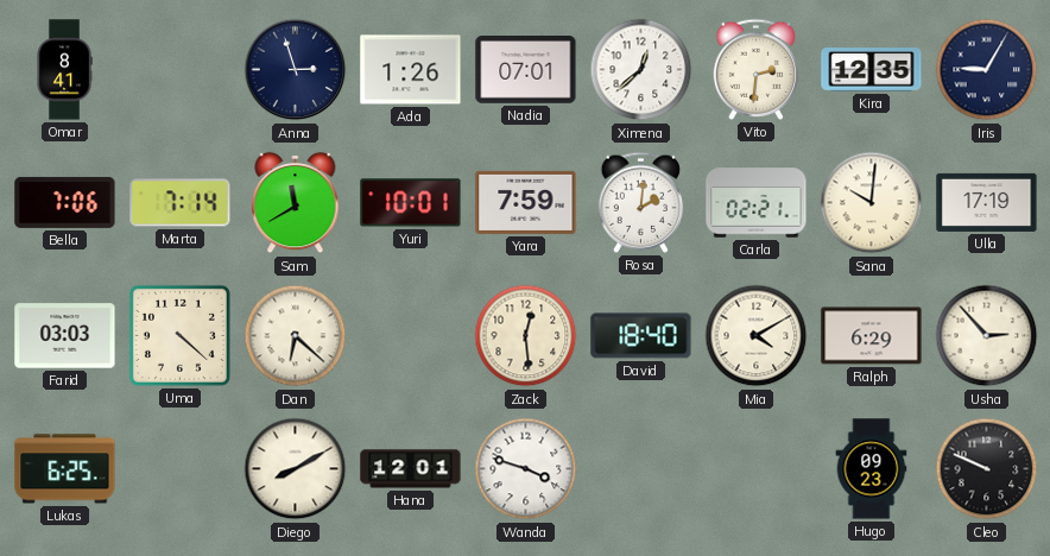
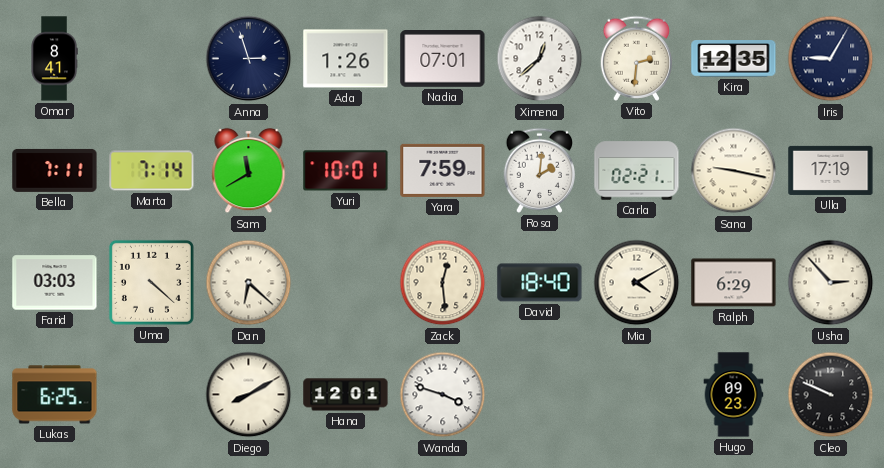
Bella: 7:06 -> 7:11
Sana: 10:01 -> 9:17
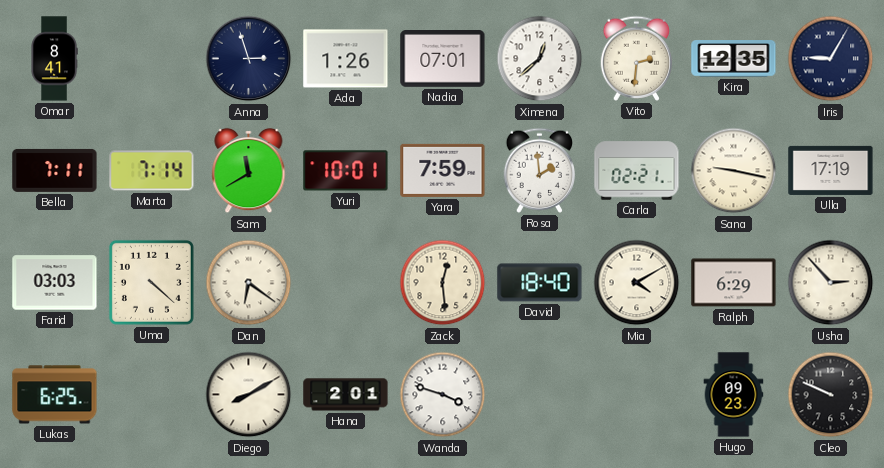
Rosa: 2:01 -> 1:59
Dan: 6:22 -> 6:21
Hana: 12:01 -> 2:01
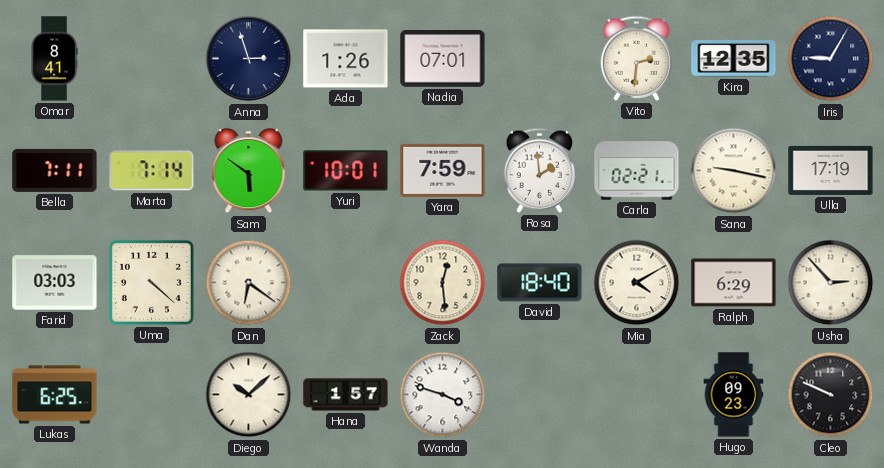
Ximena: 12:38 -> none
Sam: 11:40 -> 5:51
Diego: 8:10 -> 10:08
Hana: 2:01 -> 1:57
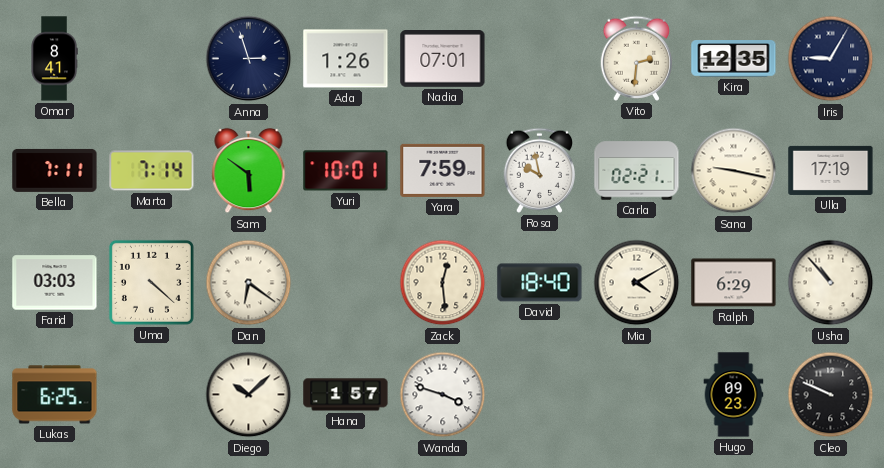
Rosa: 1:59 -> 9:58
Usha: 2:53 -> 10:53
